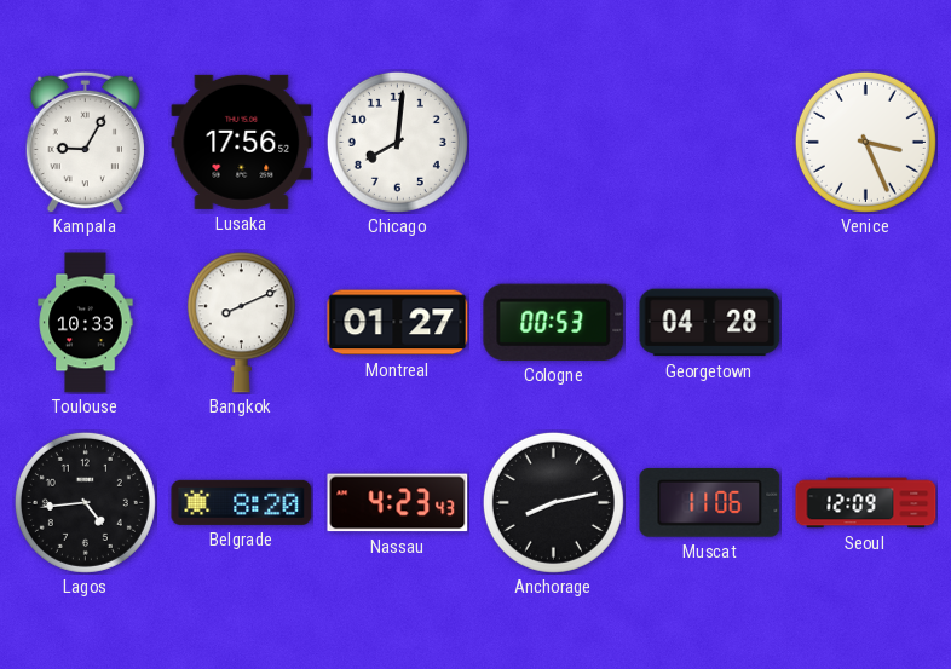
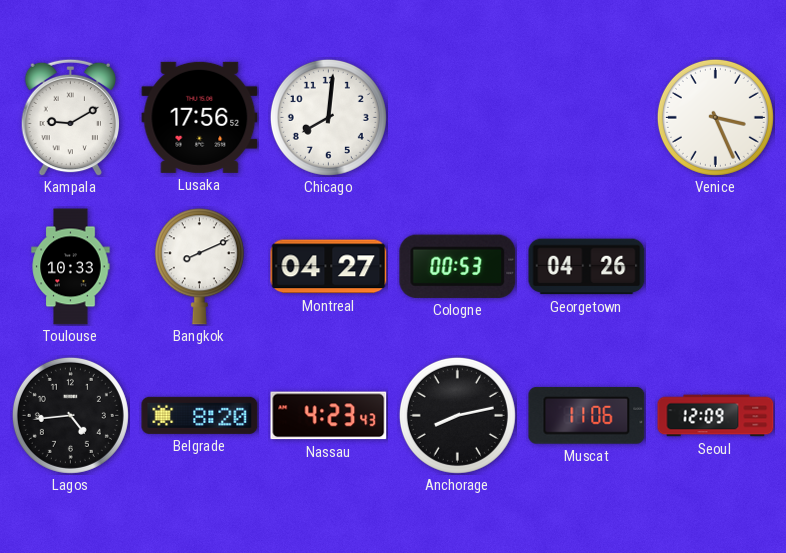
Kampala: 9:05 -> 9:10
Montreal: 01:27 -> 04:27
Georgetown: 04:28 -> 04:26
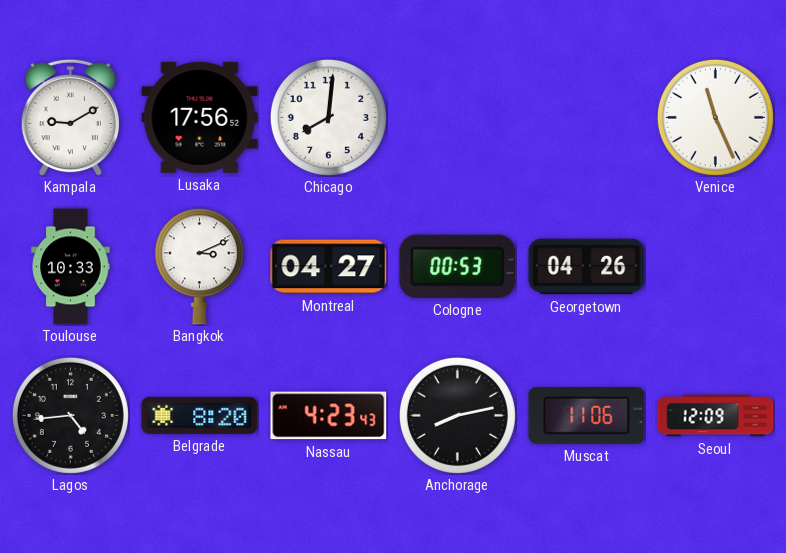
Venice: 3:26 -> 11:26
Bangkok: 8:11 -> 3:11
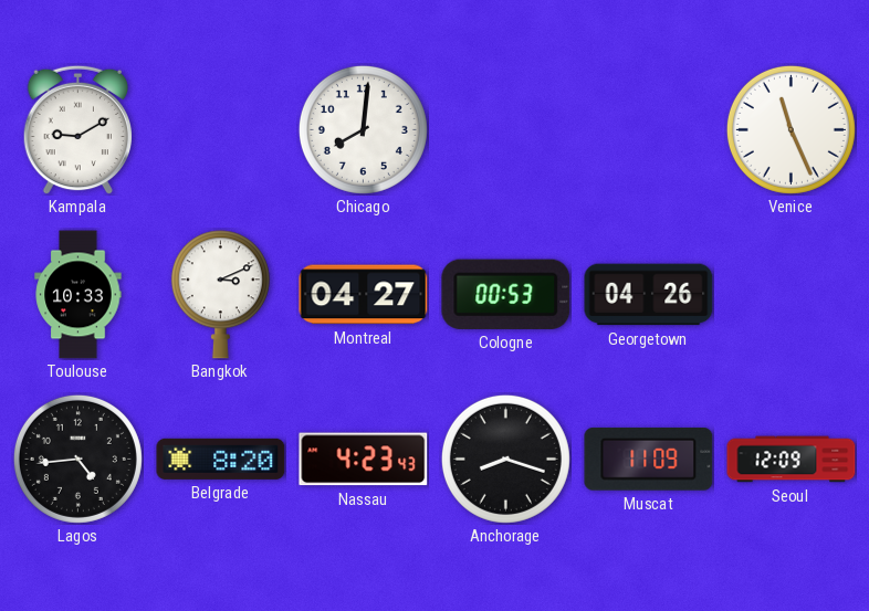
Lusaka: 17:56 -> none
Anchorage: 8:13 -> 8:18
Muscat: 11:06 -> 11:09
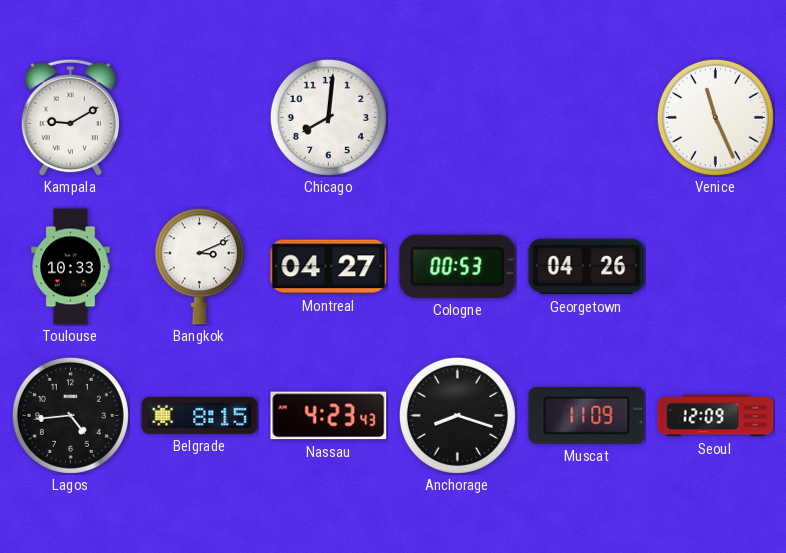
Belgrade: 8:20 -> 8:15
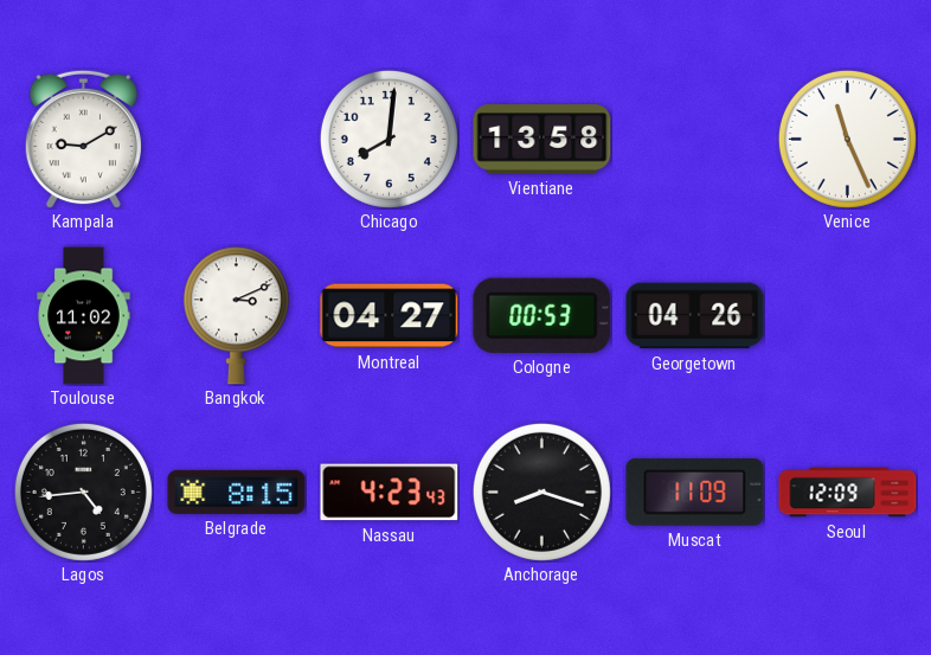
Vientiane: none -> 13:58
Toulouse: 10:33 -> 11:02
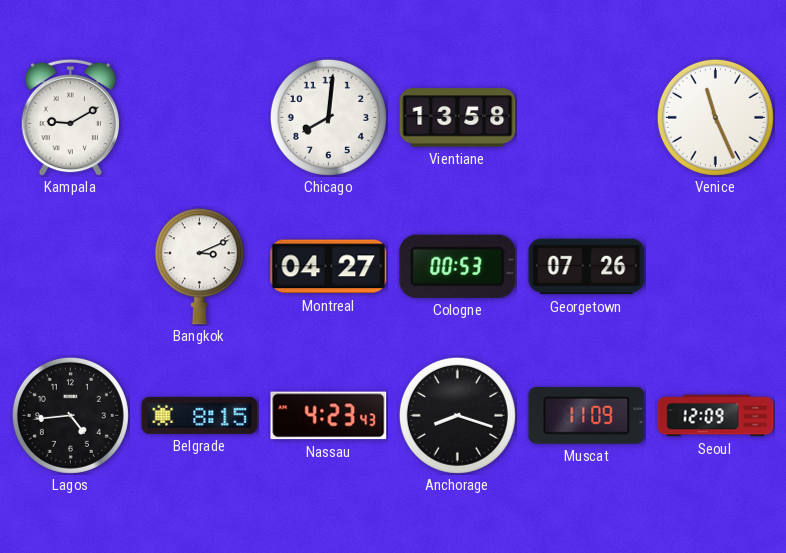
Toulouse: 11:02 -> none
Georgetown: 04:26 -> 07:26
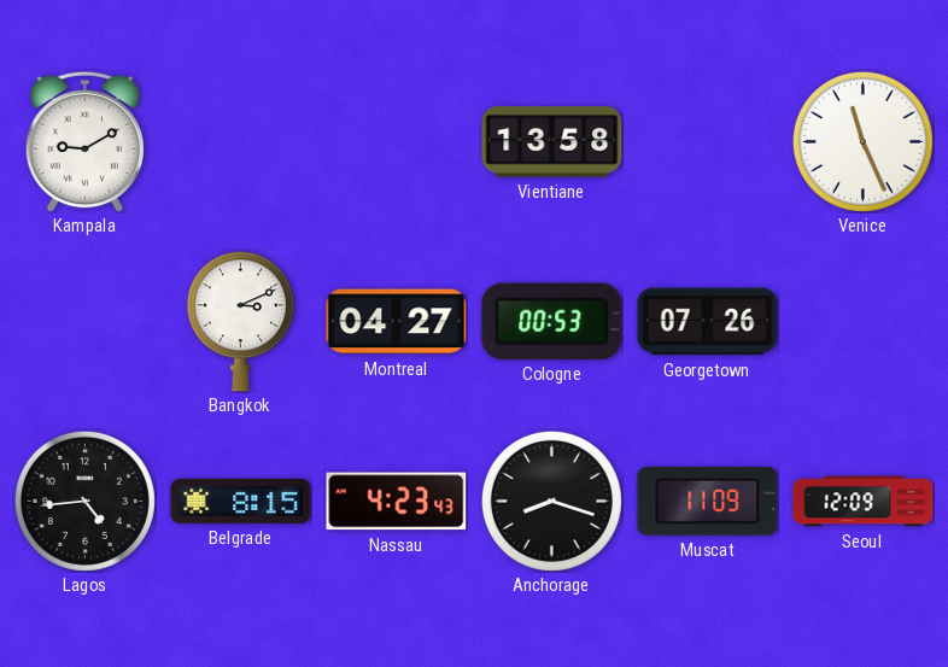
Chicago: 8:01 -> none
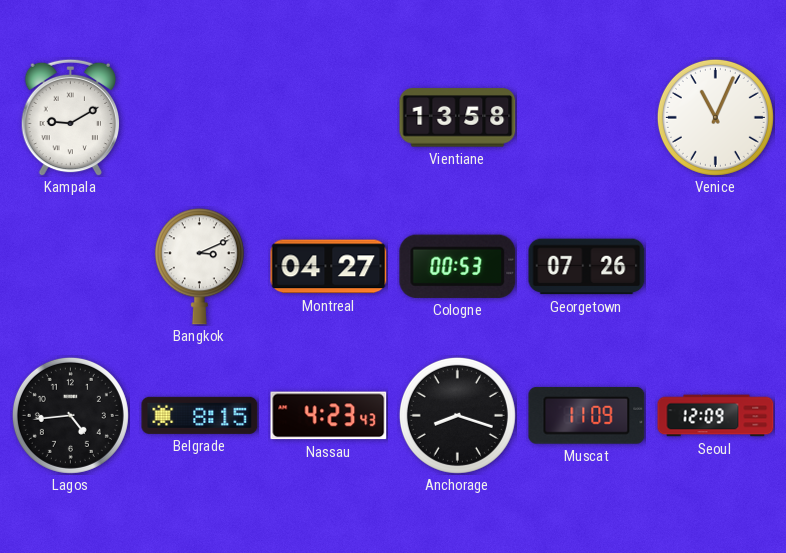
Venice: 11:26 -> 11:04
